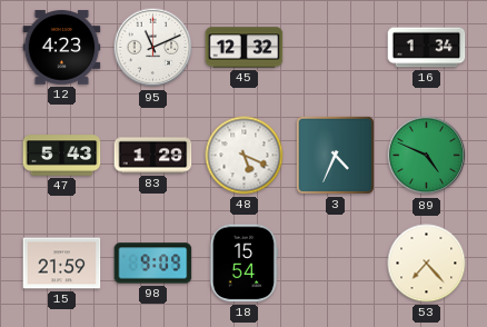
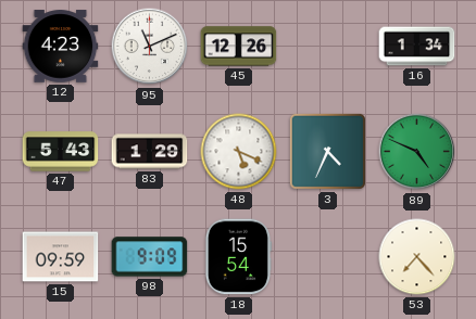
45: 12:32 -> 12:26
15: 21:59 -> 09:59
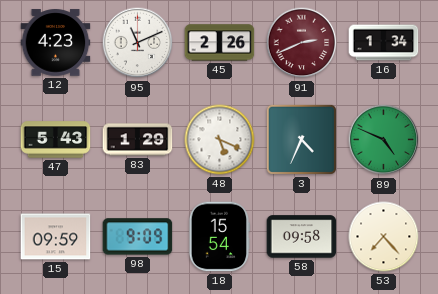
45: 12:26 -> 2:26
91: none -> 2:41
58: none -> 09:58
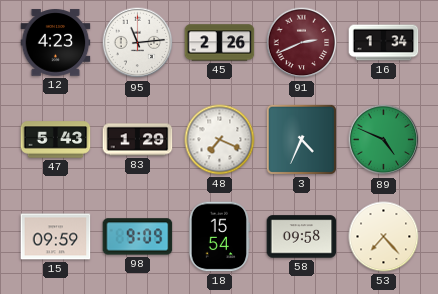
95: 11:11 -> 11:14
48: 5:19 -> 7:19
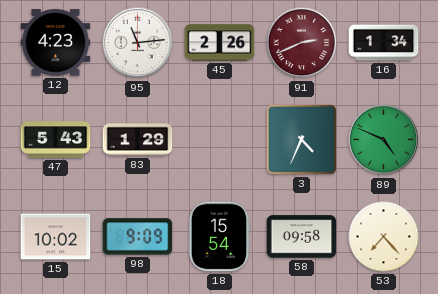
48: 7:19 -> none
15: 09:59 -> 10:02
